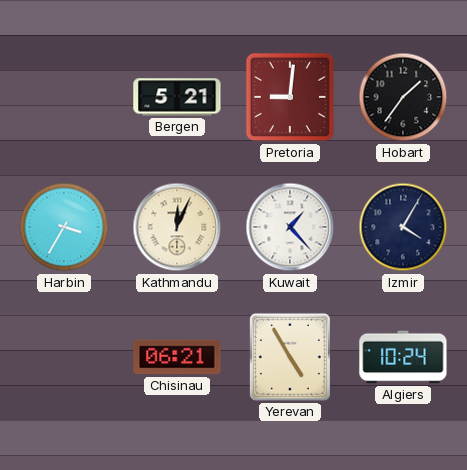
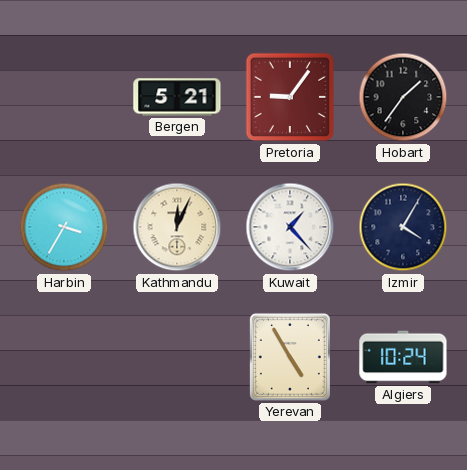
Pretoria: 9:01 -> 9:06
Chisinau: 06:21 -> none
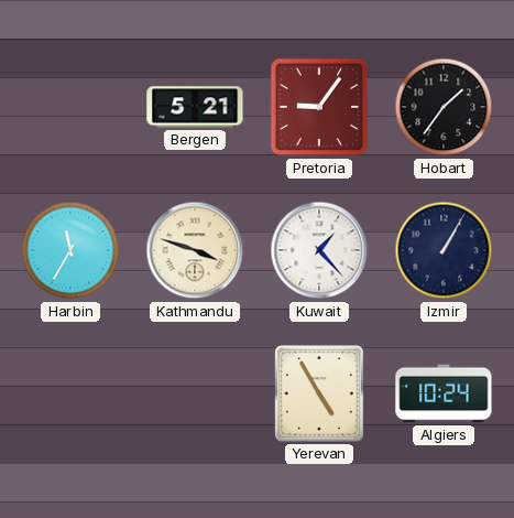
Harbin: 3:35 -> 11:35
Kathmandu: 12:04 -> 3:48
Izmir: 4:05 -> 1:05
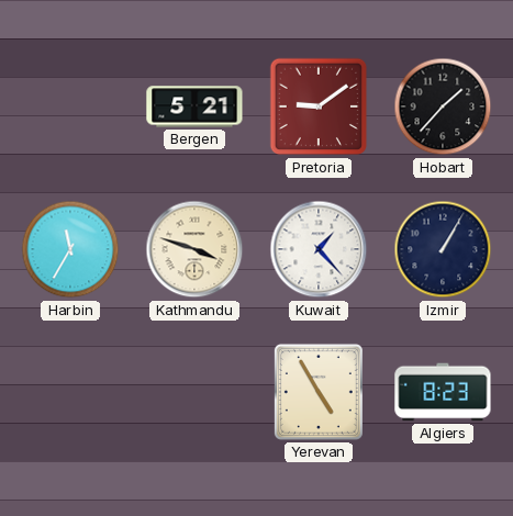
Pretoria: 9:06 -> 9:09
Hobart: 1:36 -> 1:37
Algiers: 10:24 -> 8:23
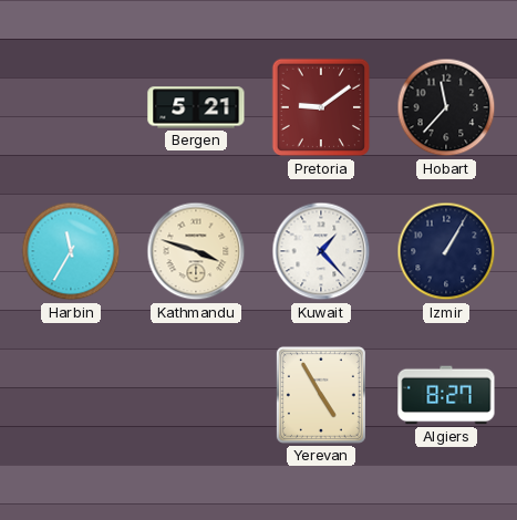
Hobart: 1:37 -> 11:37
Algiers: 8:23 -> 8:27
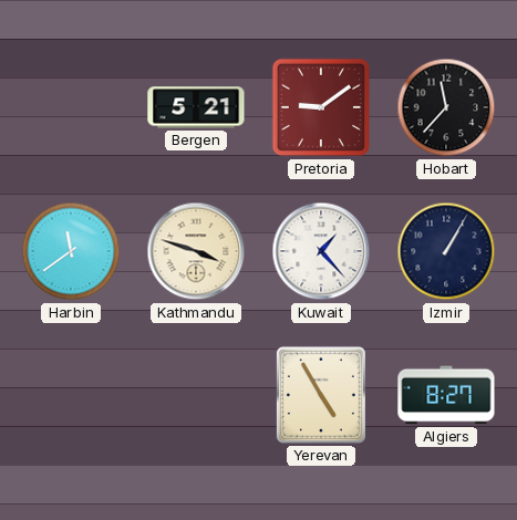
Harbin: 11:35 -> 11:39
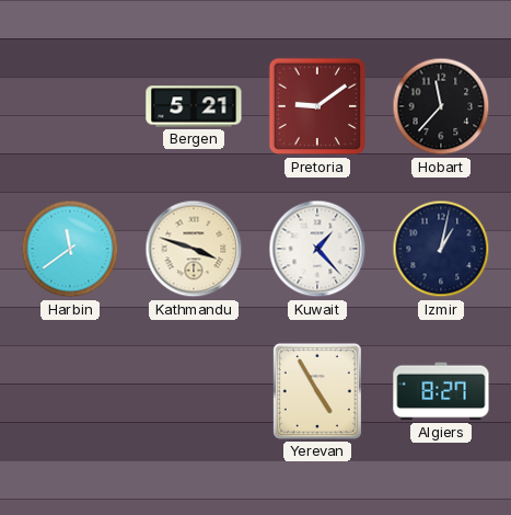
Izmir: 1:05 -> 1:02
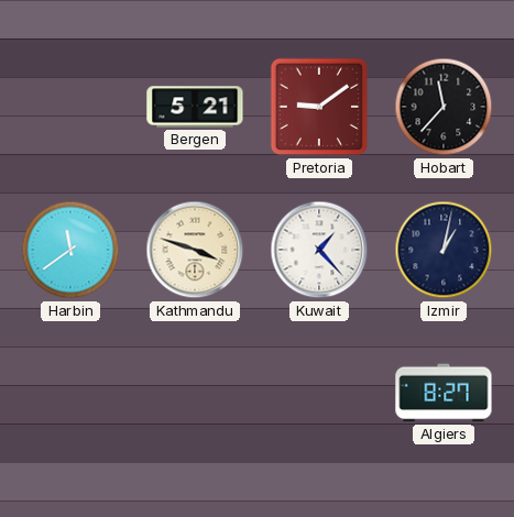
Yerevan: 4:55 -> none
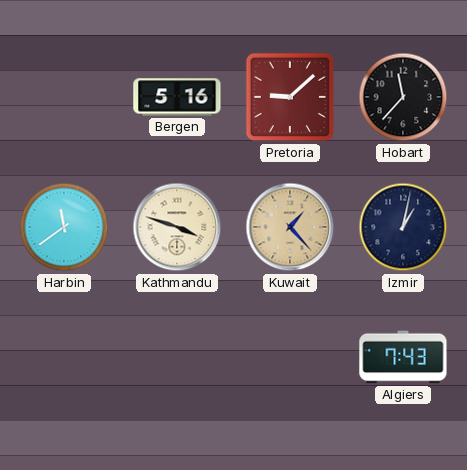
Bergen: 5:21 -> 5:16
Pretoria: 9:09 -> 9:08
Kuwait dial: white -> champagne
Algiers: 8:27 -> 7:43
